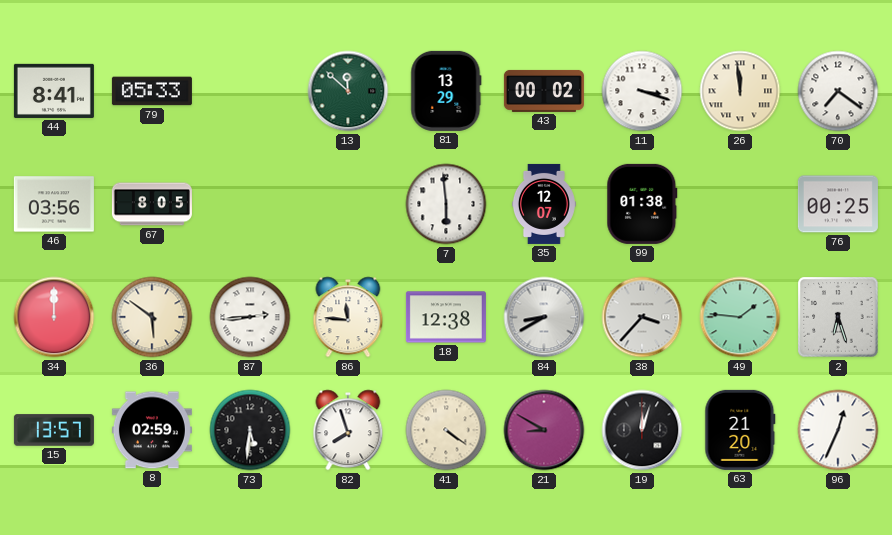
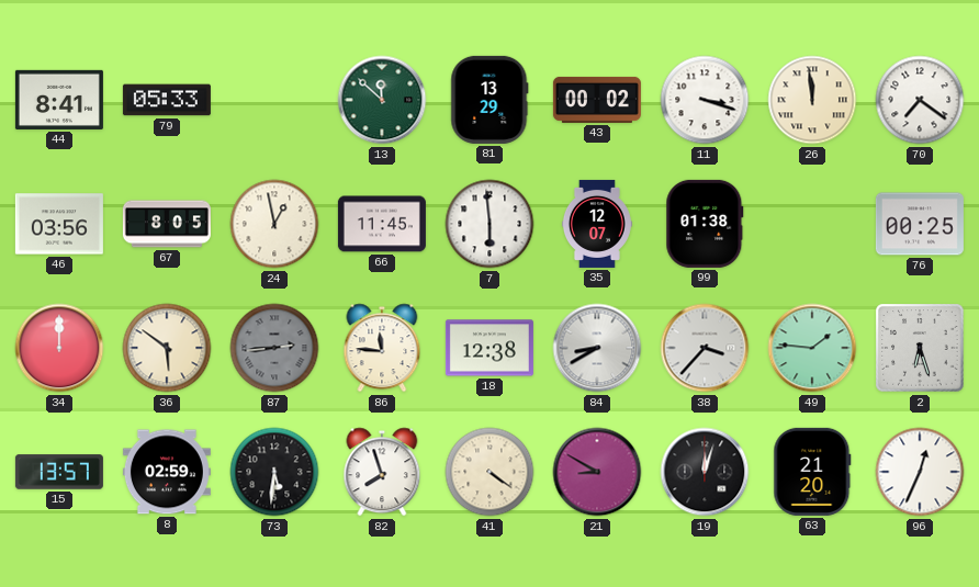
24: none -> 12:58
66: none -> 11:45
87 dial: white -> grey
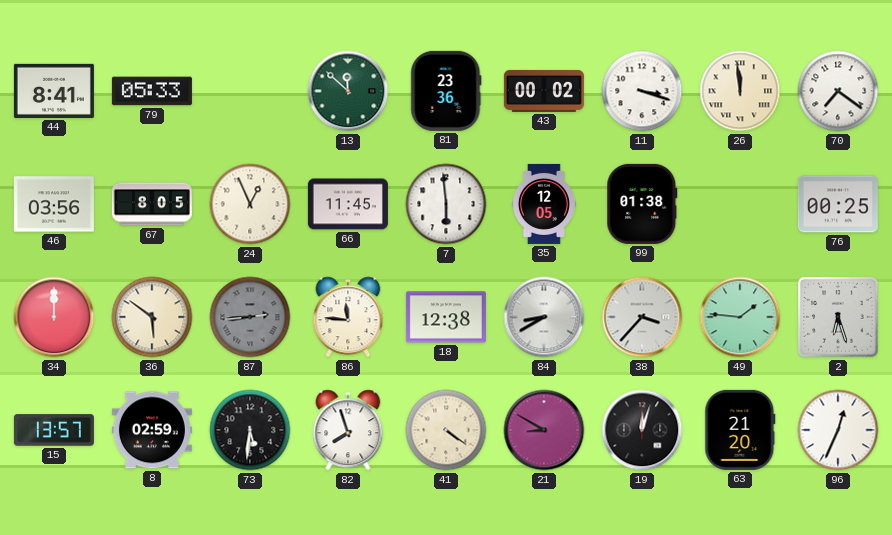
81: 13:29 -> 23:36
24: 12:58 -> 12:56
35: 12:07 -> 12:05
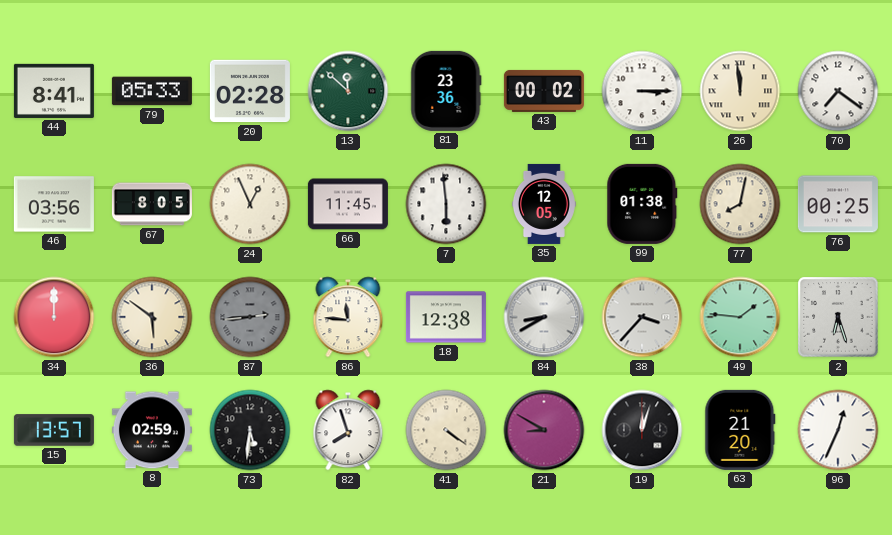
20: none -> 02:28
11: 3:18 -> 3:15
77: none -> 8:02
